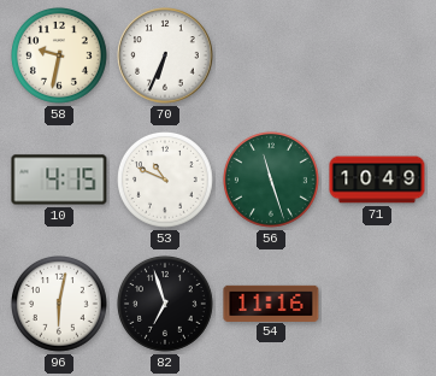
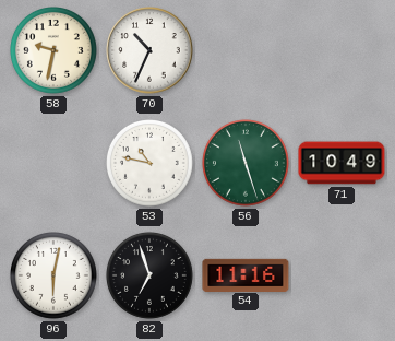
70: 6:34 -> 10:34
10: 4:15 -> none
53: 10:49 -> 10:47
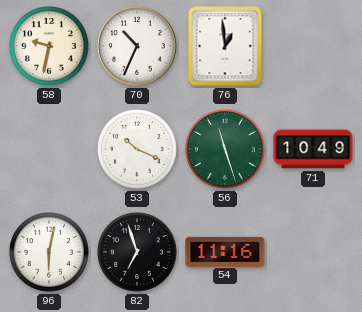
76: none -> 12:59
53: 10:47 -> 10:19
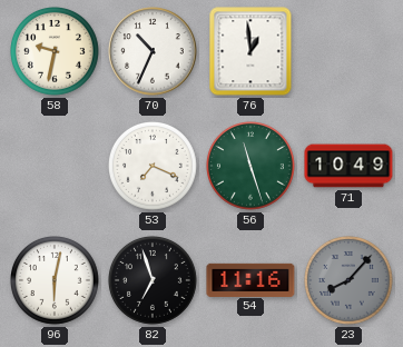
53: 10:19 -> 7:19
23: none -> 8:07
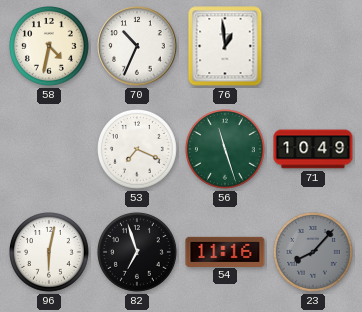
58: 9:32 -> 4:32
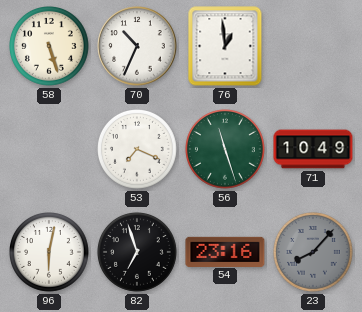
58: 4:32 -> 5:27
54: 11:16 -> 23:16
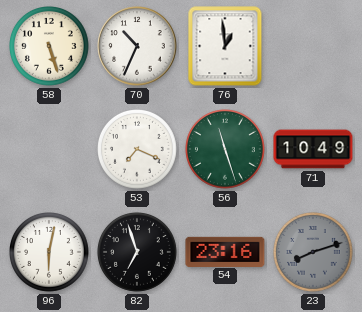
23: 8:07 -> 8:12
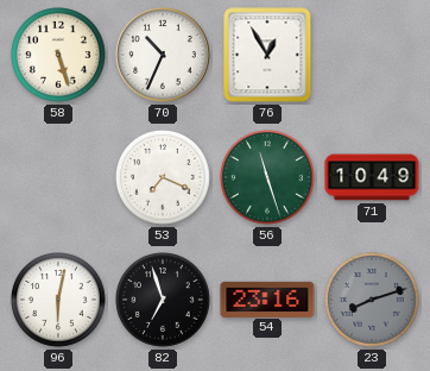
76: 12:59 -> 12:55
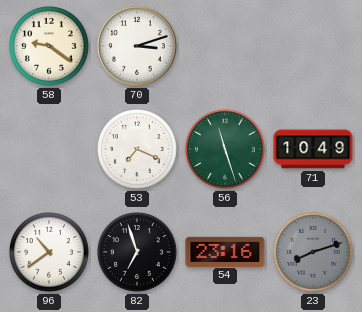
58: 5:27 -> 9:21
70: 10:34 -> 3:12
76: 12:55 -> none
96: 6:02 -> 10:39
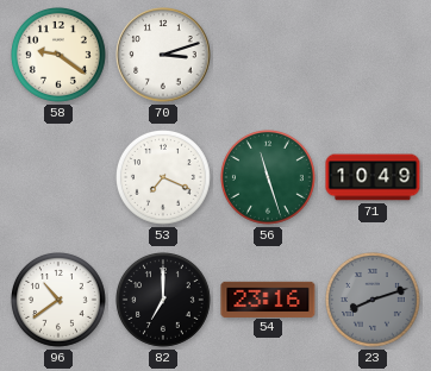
82: 6:57 -> 7:00
